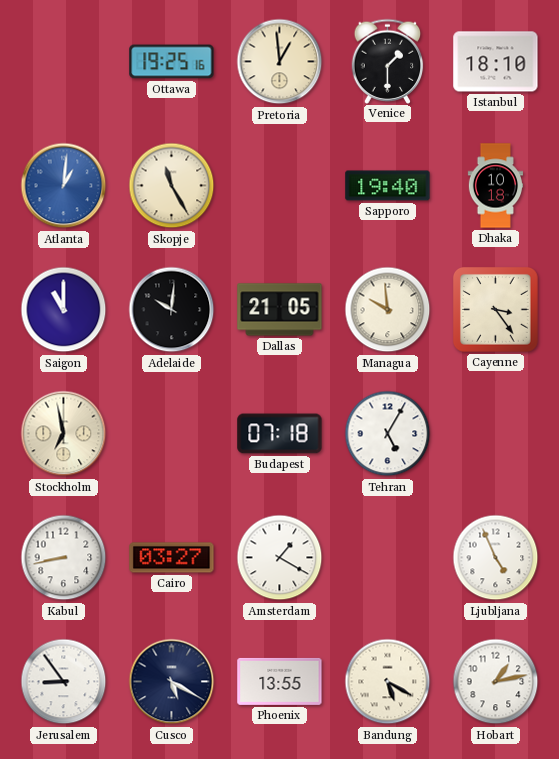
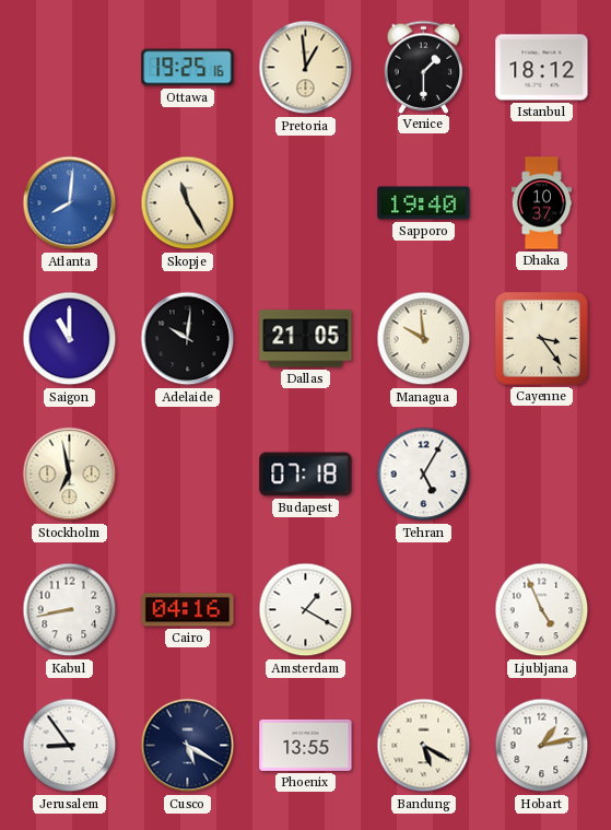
Istanbul: 18:10 -> 18:12
Atlanta: 1:01 -> 8:01
Dhaka: 10:18 -> 10:37
Cairo: 03:27 -> 04:16
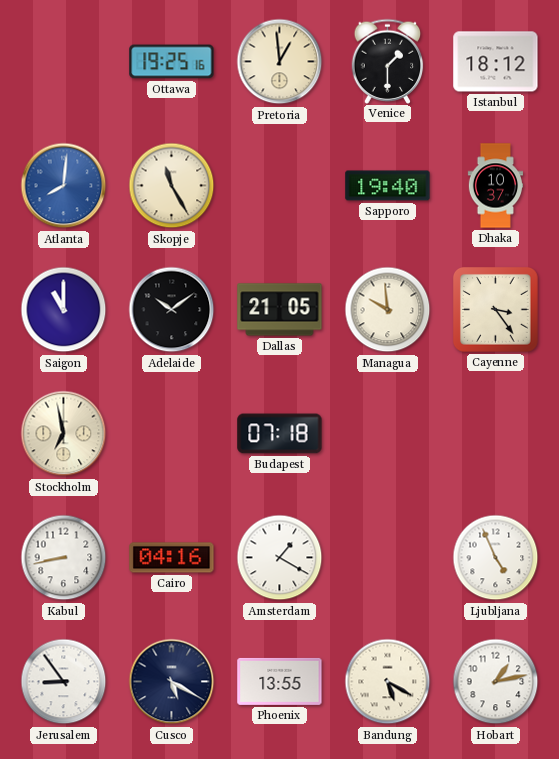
Adelaide: 10:01 -> 10:09
Tehran: 5:05 -> none
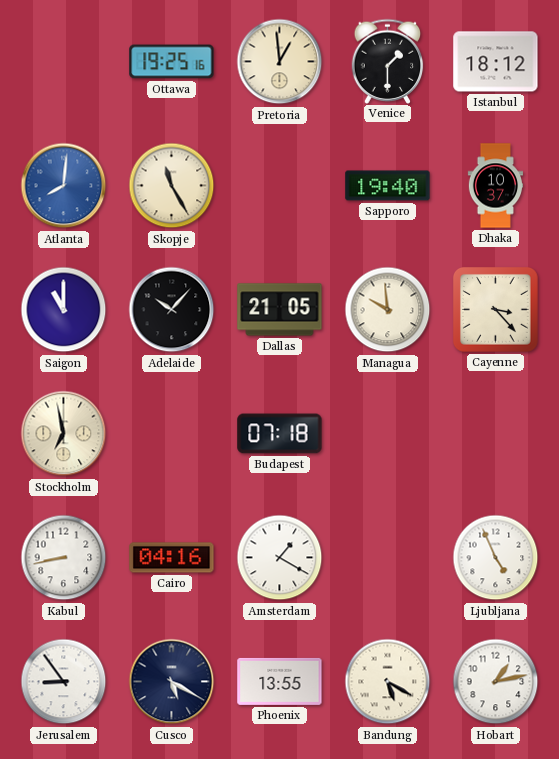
Adelaide: 10:09 -> 10:07
Cayenne: 3:24 -> 3:23
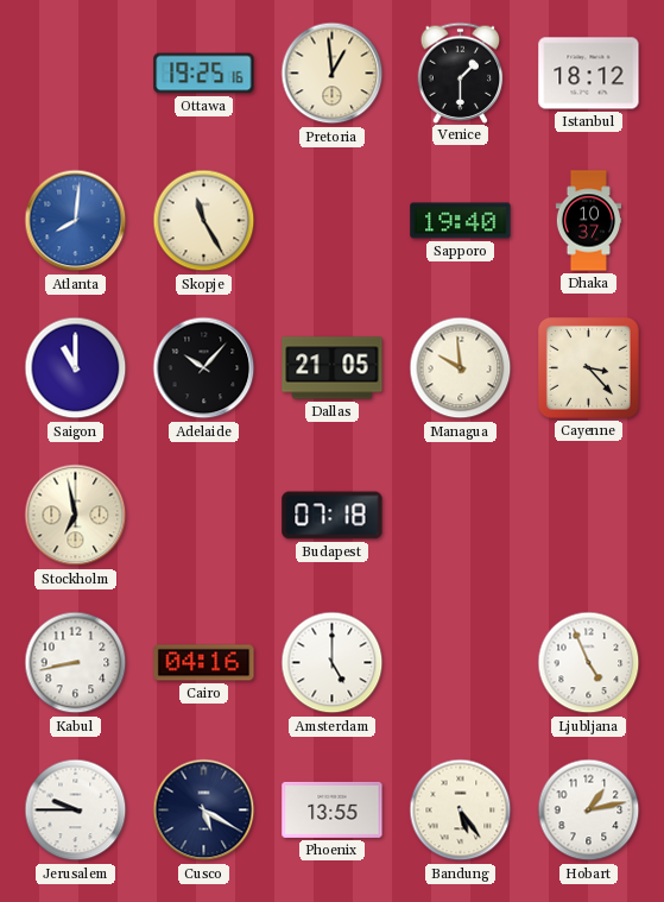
Amsterdam: 1:20 -> 5:00
Jerusalem: 8:54 -> 9:45
Bandung: 5:20 -> 5:24
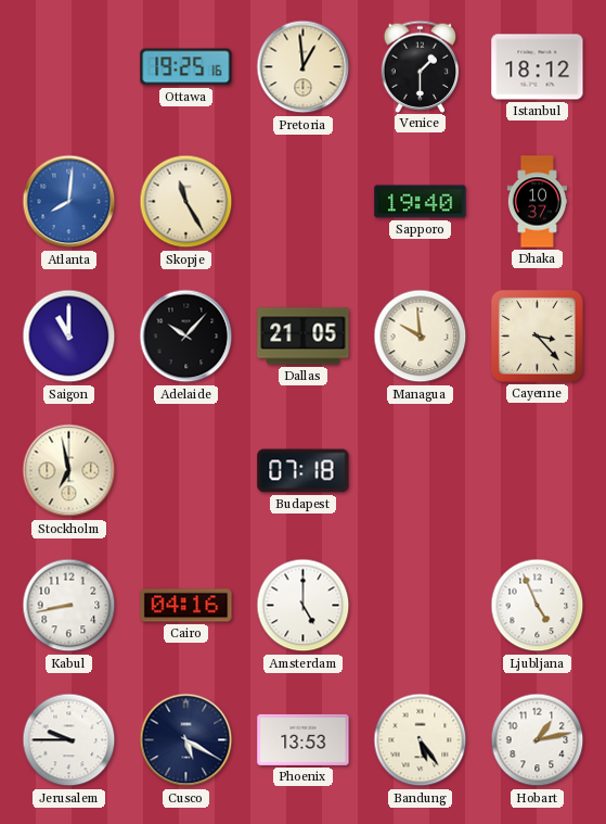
Phoenix: 13:55 -> 13:53
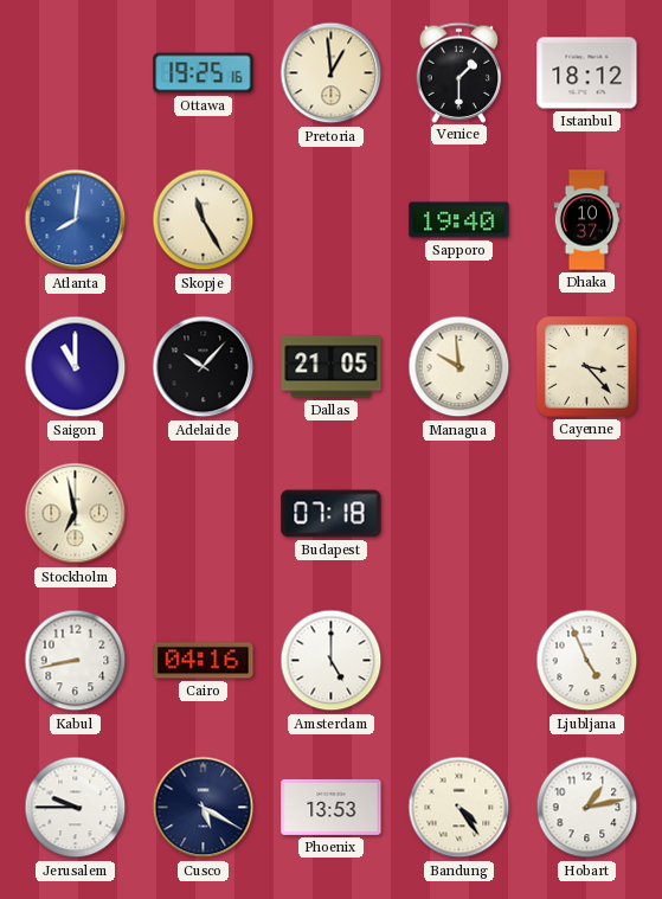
Bandung: 5:24 -> 4:24
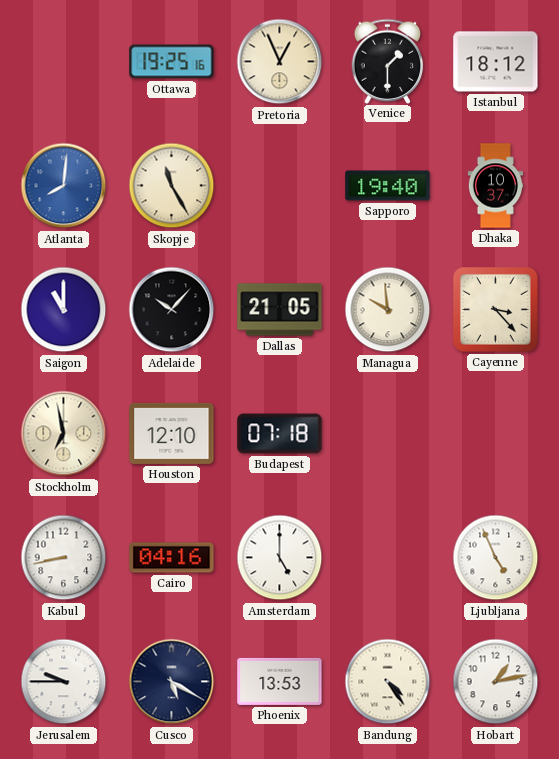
Pretoria: 12:59 -> 12:56
Houston: none -> 12:10
